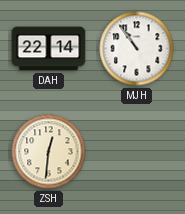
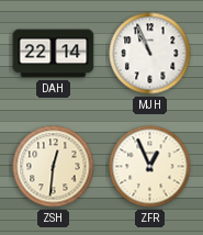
MJH: 10:54 -> 10:56
ZFR: none -> 12:56
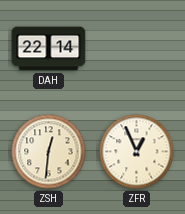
MJH: 10:56 -> none
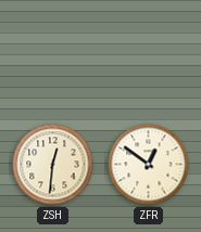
DAH: 22:14 -> none
ZFR: 12:56 -> 12:51
